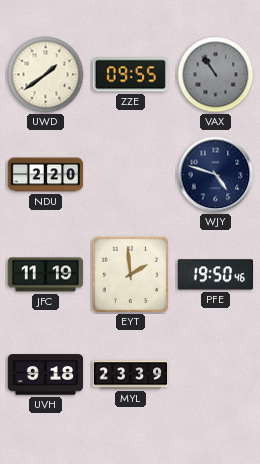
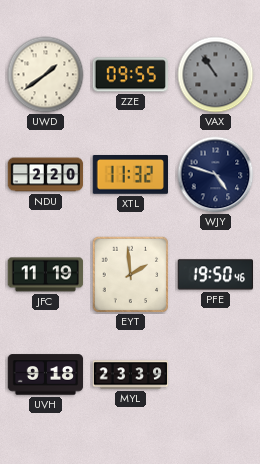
XTL: none -> 11:32
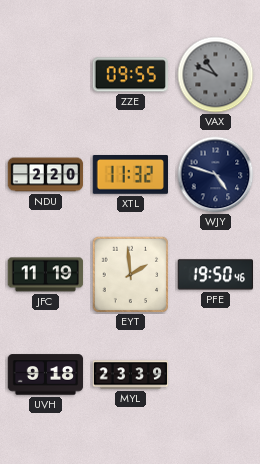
UWD: 1:39 -> none
VAX: 10:54 -> 10:49
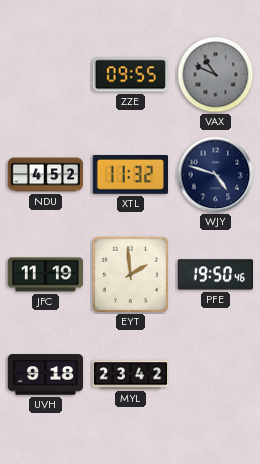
NDU: 2:20 -> 4:52
MYL: 23:39 -> 23:42
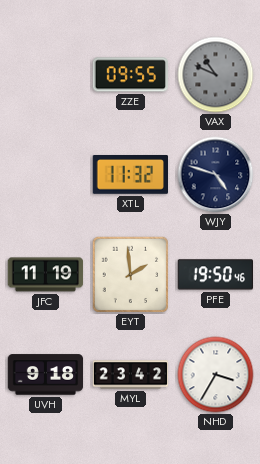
NDU: 4:52 -> none
NHD: none -> 3:35
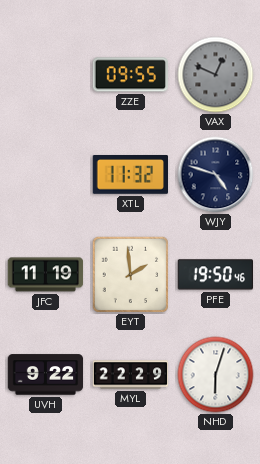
VAX: 10:49 -> 12:49
UVH: 9:18 -> 9:22
MYL: 23:42 -> 22:29
NHD: 3:35 -> 6:03
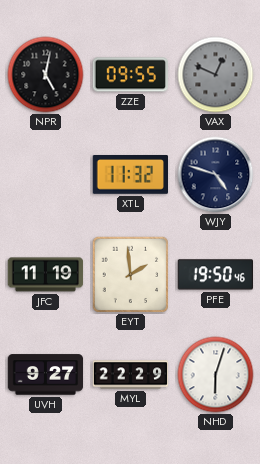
NPR: none -> 5:02
UVH: 9:22 -> 9:27
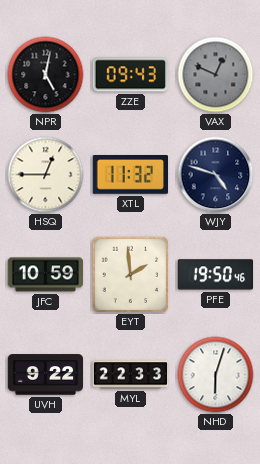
ZZE: 09:55 -> 09:43
HSQ: none -> 12:45
JFC: 11:19 -> 10:59
UVH: 9:27 -> 9:22
MYL: 22:29 -> 22:33
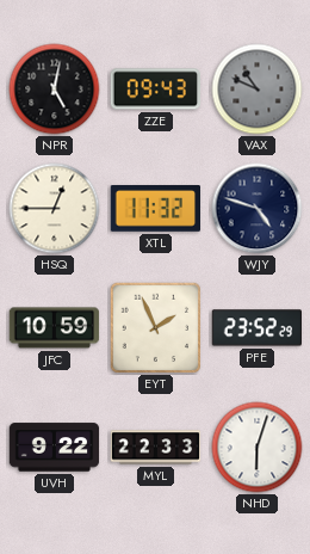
VAX: 12:49 -> 10:49
EYT: 1:59 -> 1:56
PFE: 19:50 -> 23:52
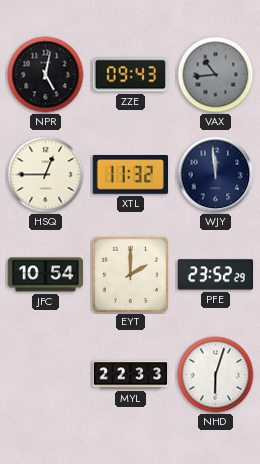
VAX: 10:49 -> 10:44
WJY: 4:48 -> 11:59
JFC: 10:59 -> 10:54
EYT: 1:56 -> 2:00
UVH: 9:22 -> none
